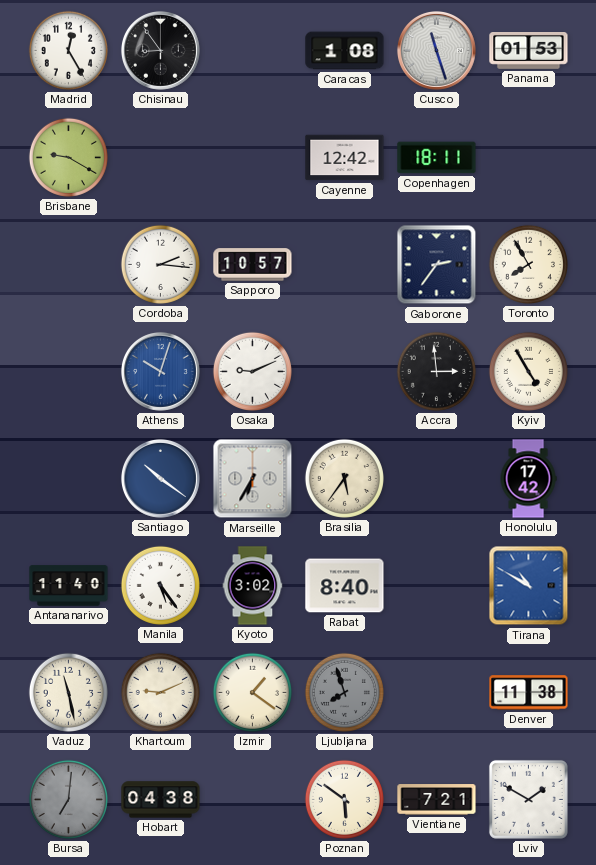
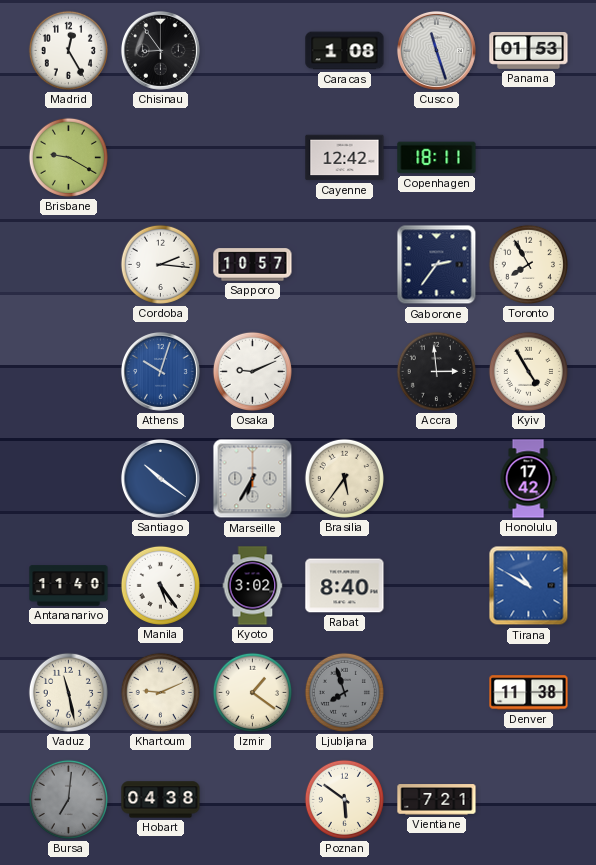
Lviv: 1:50 -> none
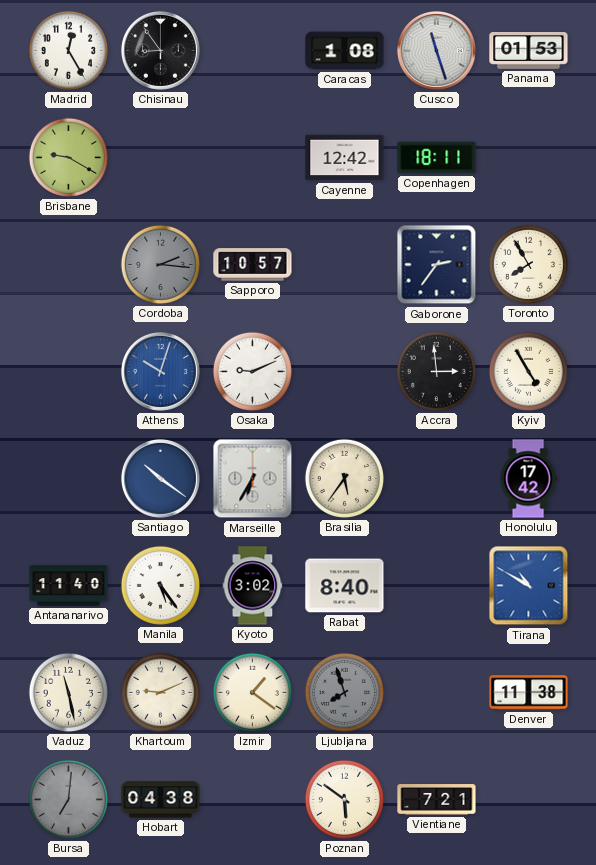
Cordoba dial: white -> grey
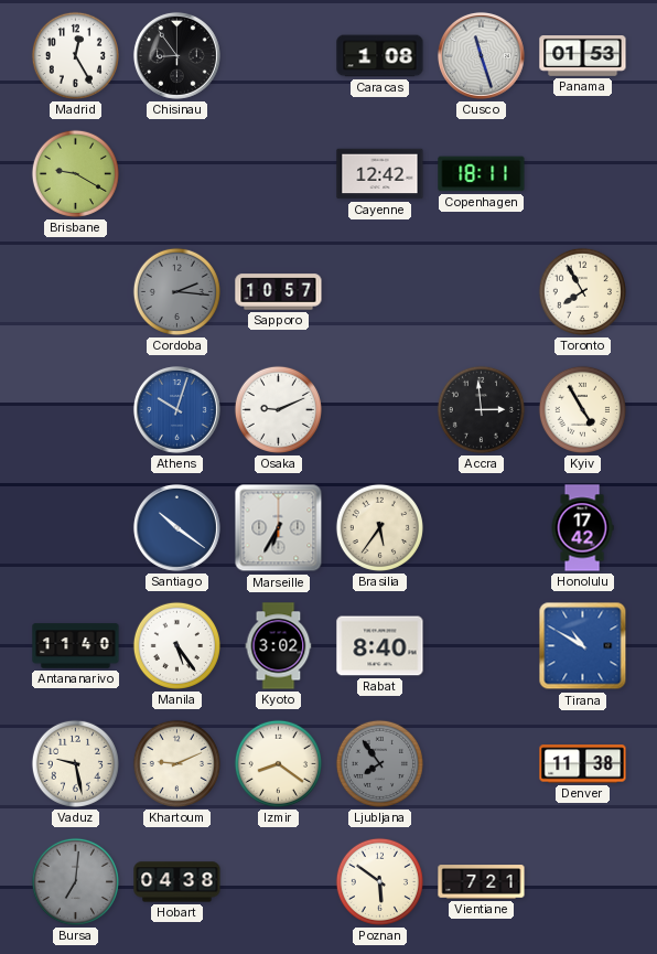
Gaborone: 2:36 -> none
Vaduz: 11:28 -> 9:28
Izmir: 1:21 -> 8:21
Ljubljana: 7:57 -> 7:54
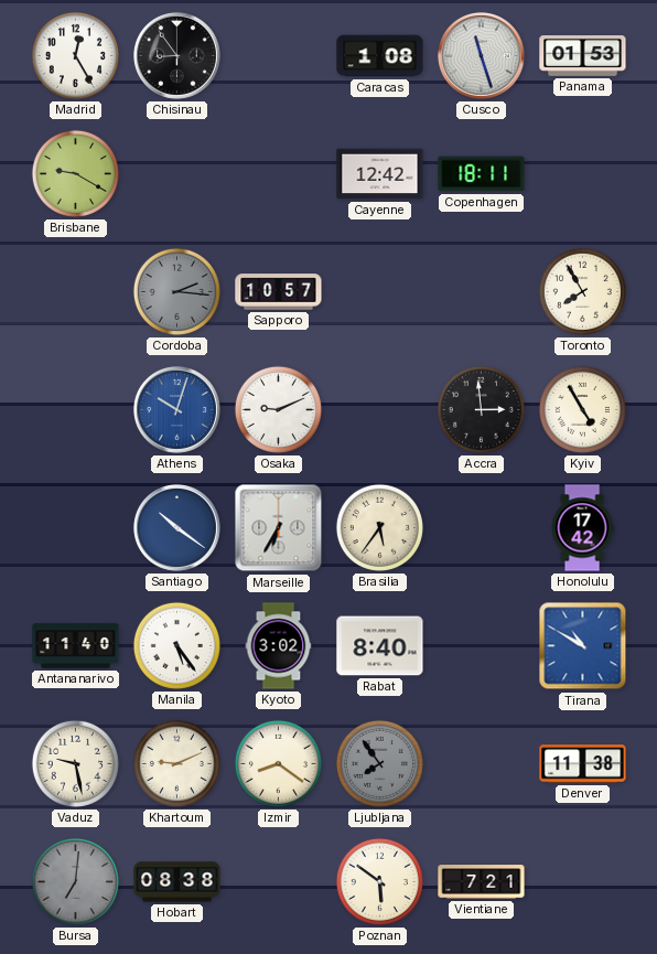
Hobart: 04:38 -> 08:38
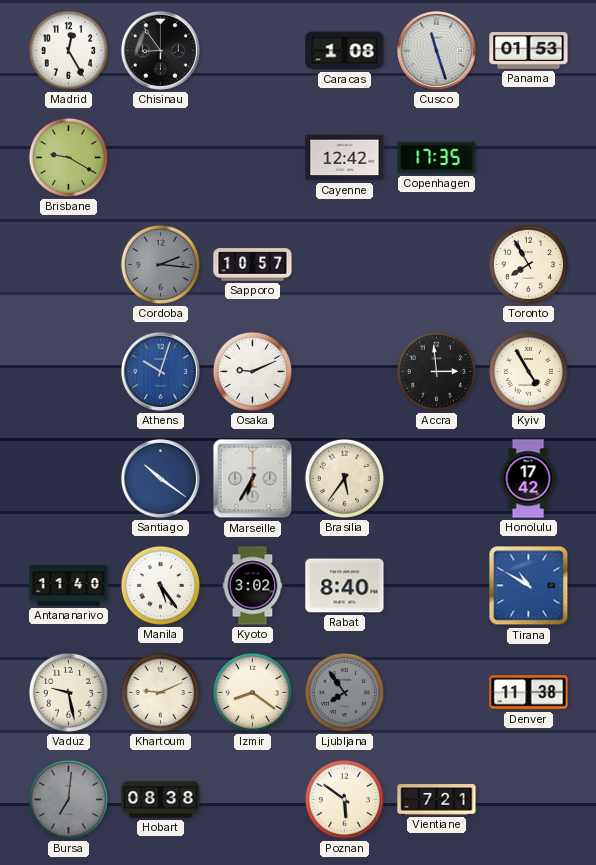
Copenhagen: 18:11 -> 17:35
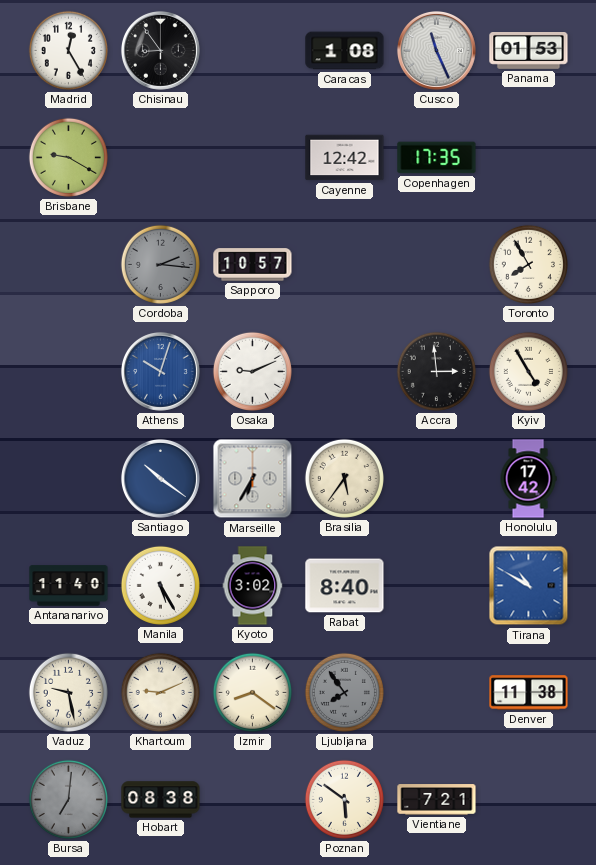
Cusco: 11:27 -> 11:26
Manila: 5:24 -> 5:25
